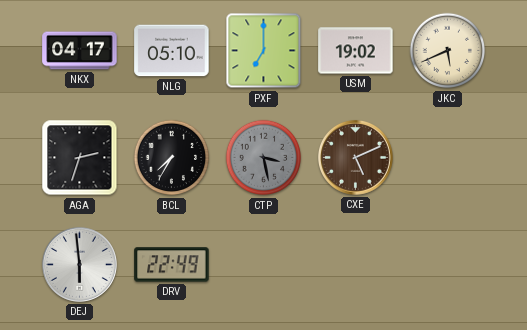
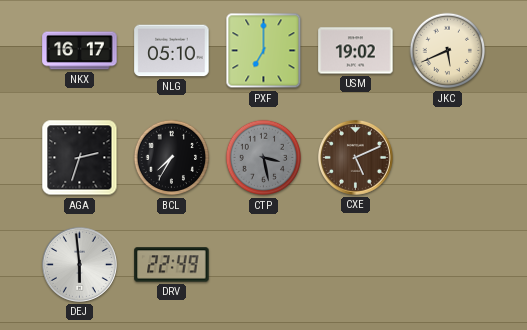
NKX: 04:17 -> 16:17
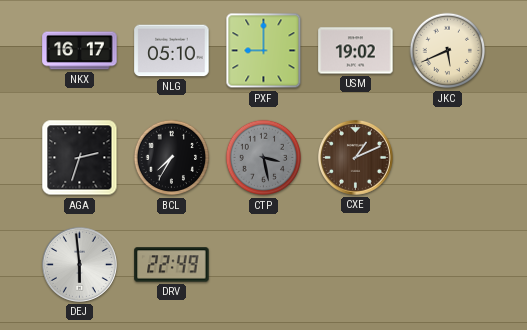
PXF: 7:00 -> 9:00
CXE: 5:11 -> 1:11
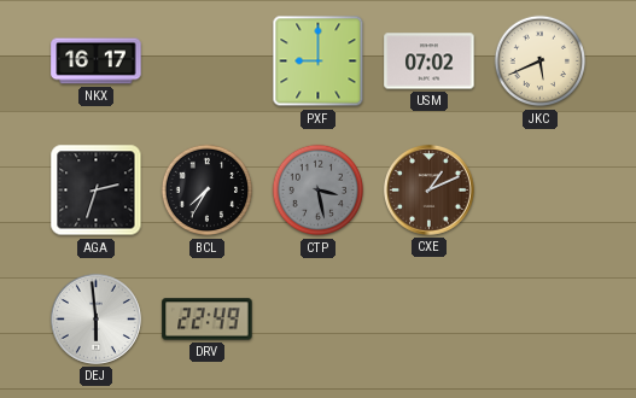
NLG: 05:10 -> none
USM: 19:02 -> 07:02
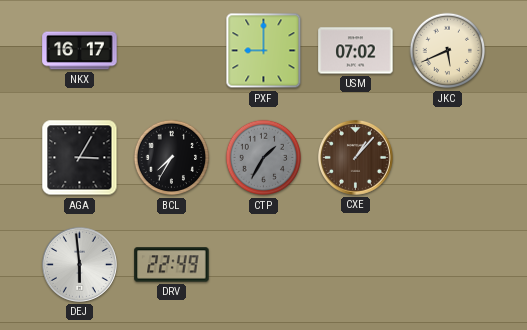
AGA: 2:33 -> 3:05
CTP: 3:28 -> 1:35
CXE: 1:11 -> 1:07
